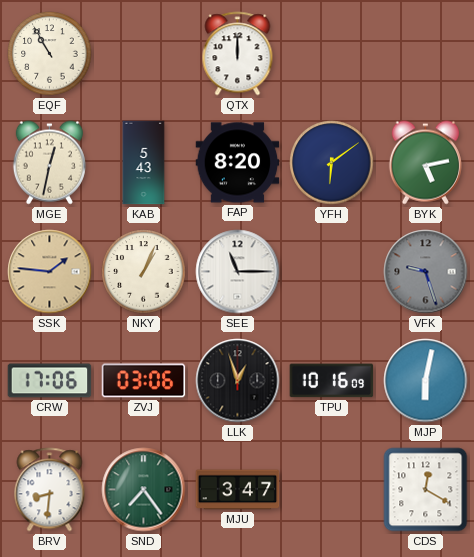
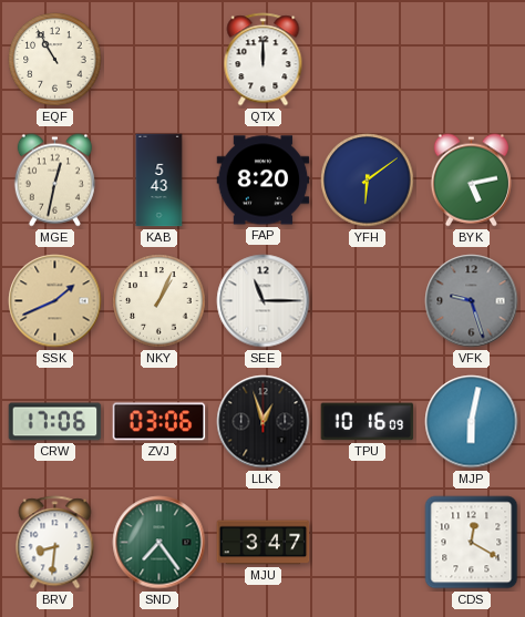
SSK: 1:46 -> 1:41
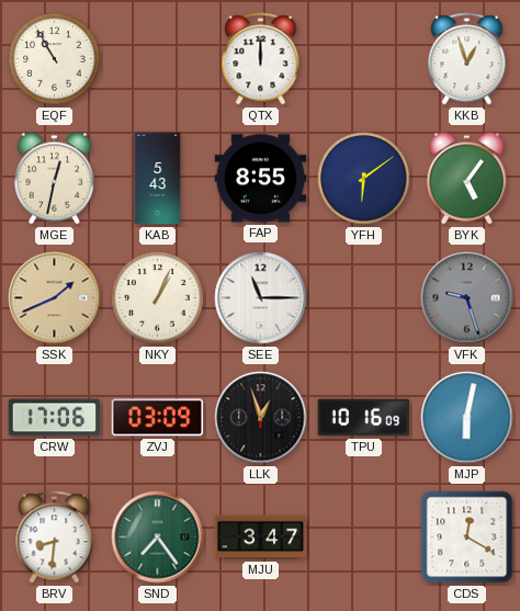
KKB: none -> 12:57
FAP: 8:20 -> 8:55
BYK: 5:13 -> 5:06
ZVJ: 03:06 -> 03:09
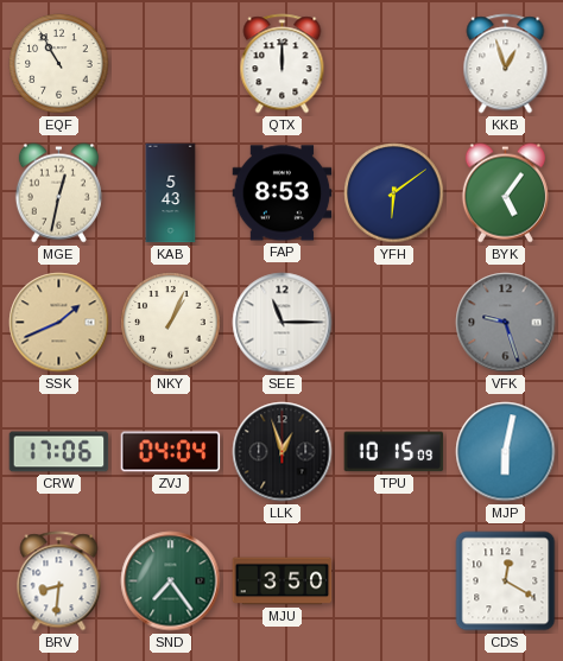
FAP: 8:55 -> 8:53
ZVJ: 03:09 -> 04:04
TPU: 10:16 -> 10:15
MJU: 3:47 -> 3:50
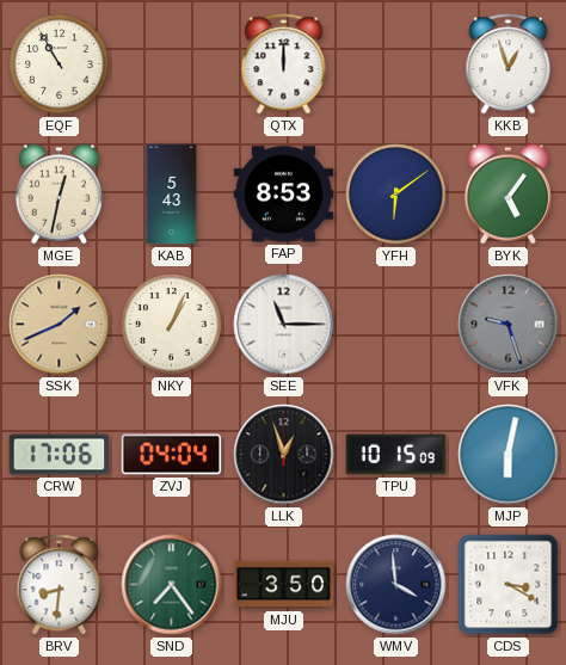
WMV: none -> 3:59
CDS: 12:20 -> 3:20
